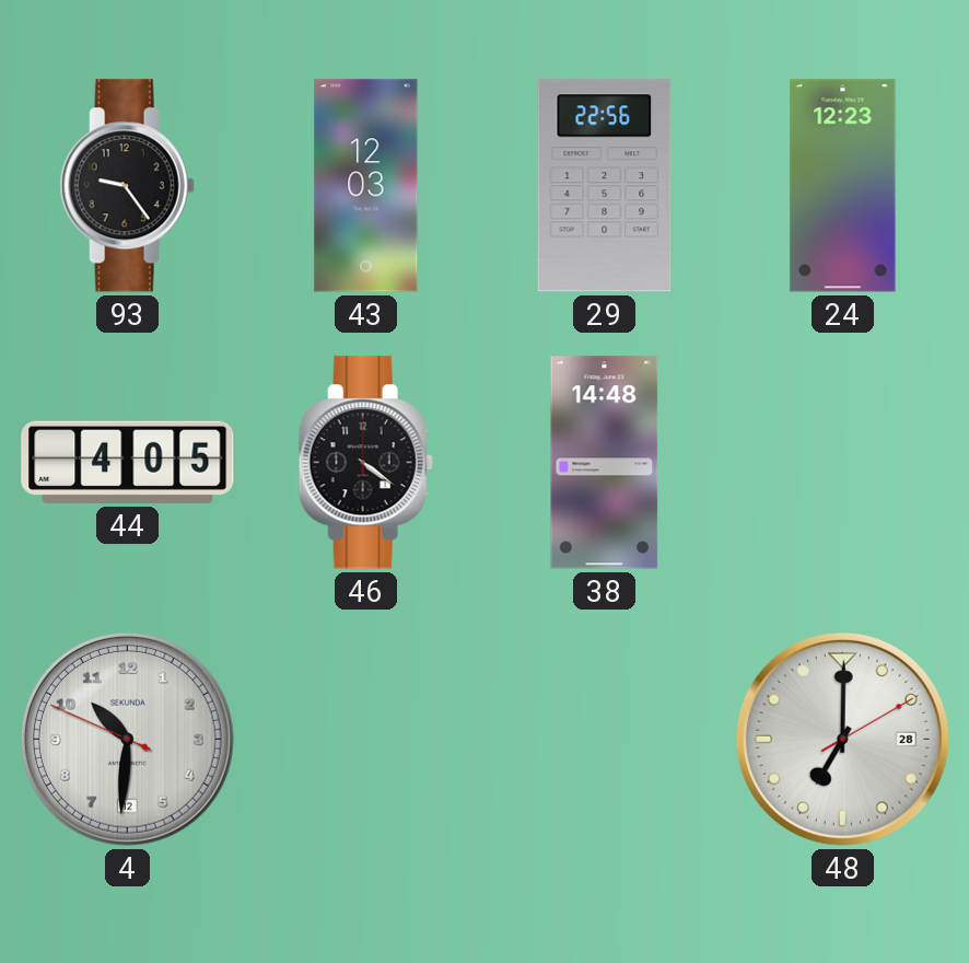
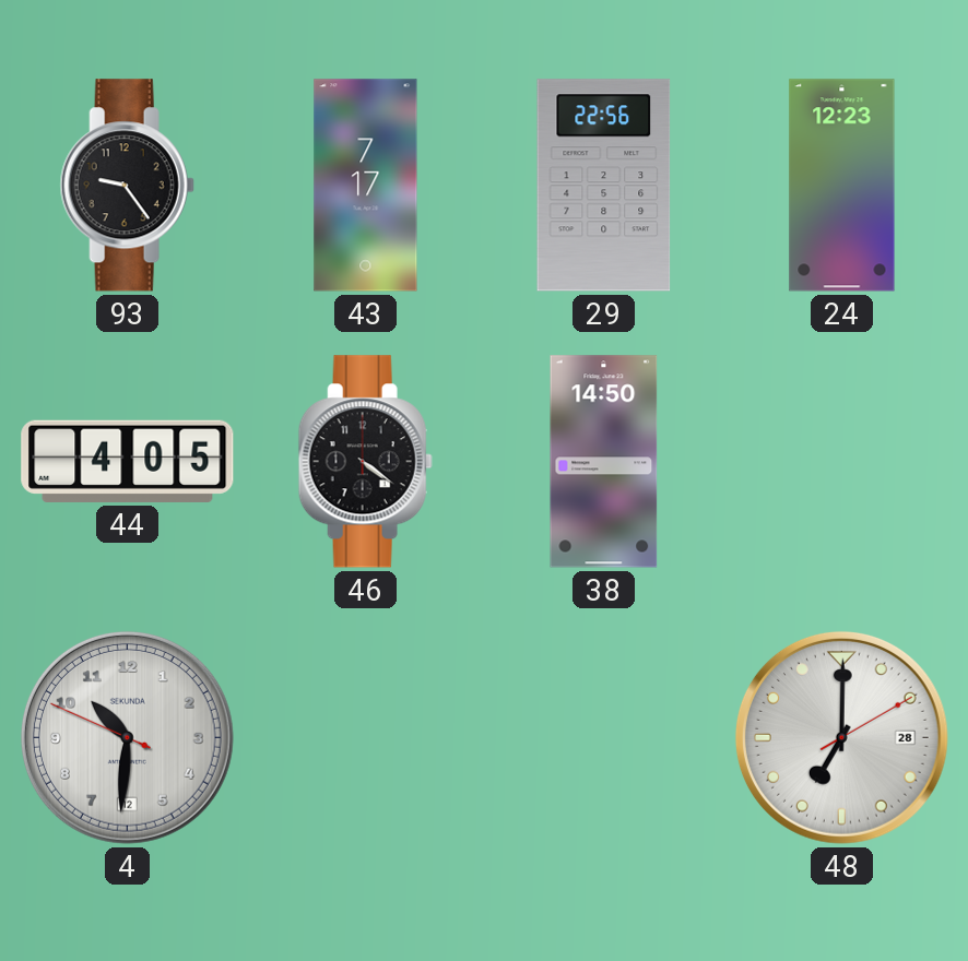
43: 12:03 -> 7:17
38: 14:48 -> 14:50
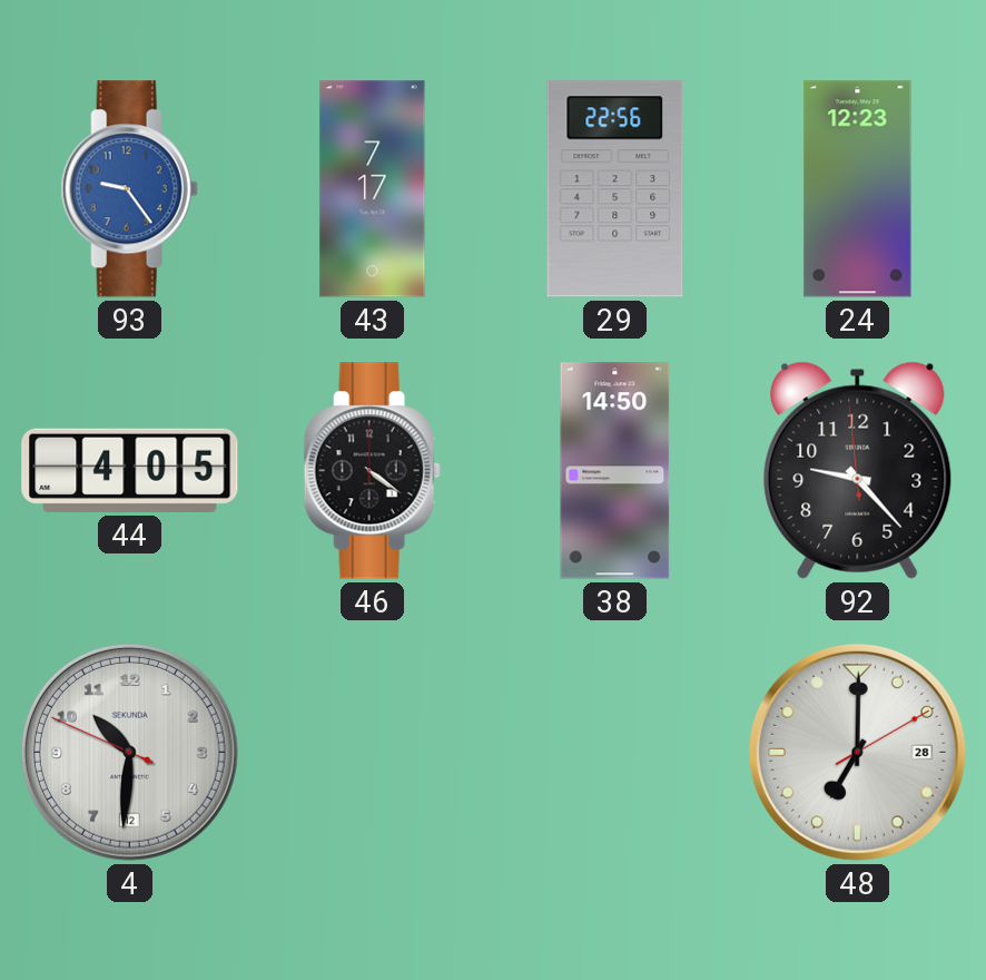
93 dial: black -> blue
92: none -> 9:22
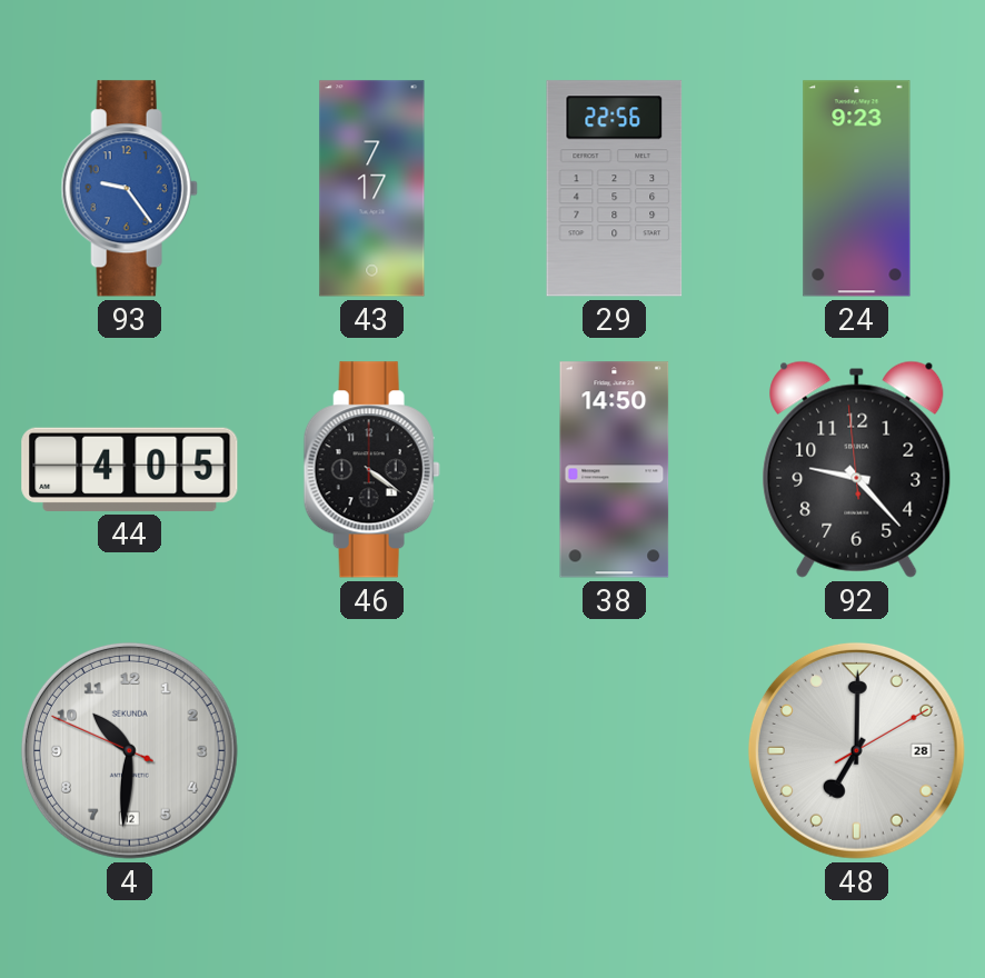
24: 12:23 -> 9:23
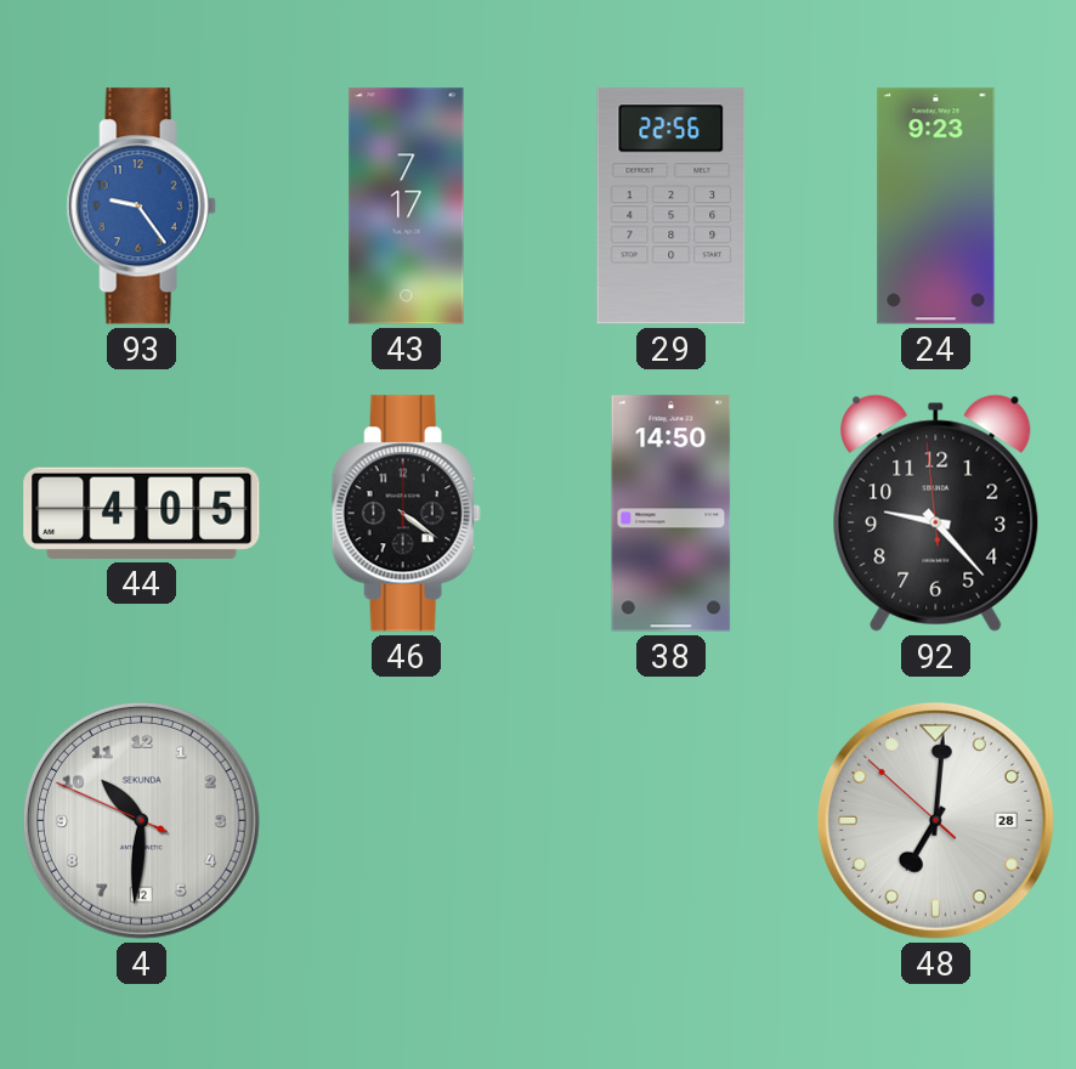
48: 7:00:10 -> 7:00:52
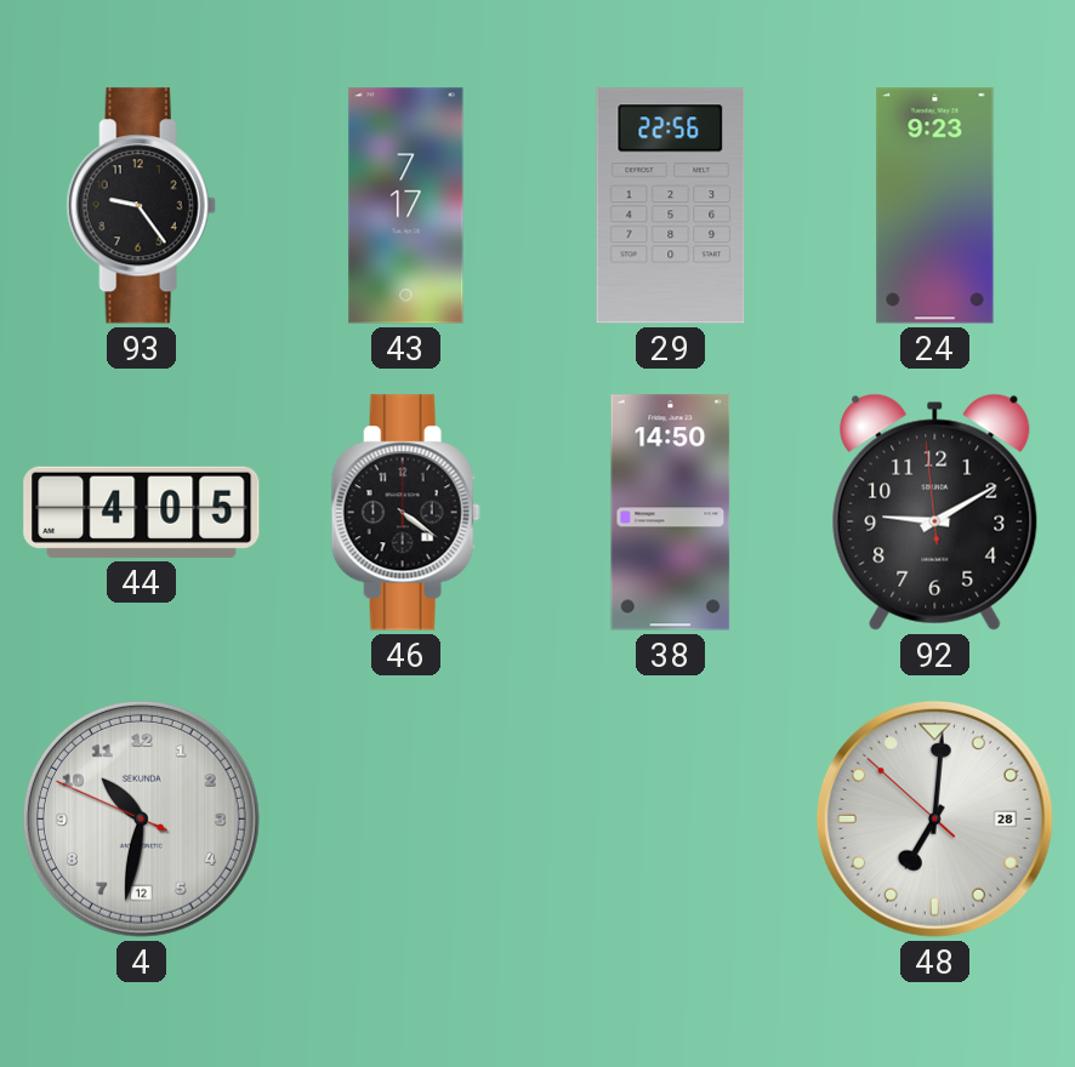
93 dial: blue -> black
92: 9:22 -> 9:09
4: 10:30 -> 10:31
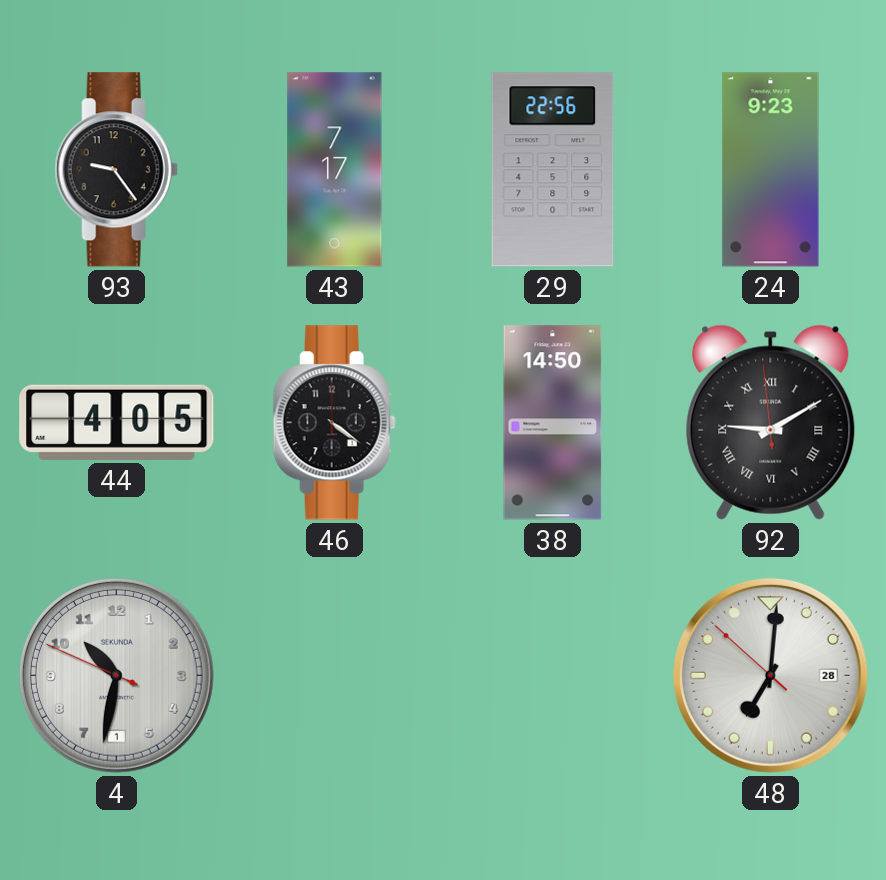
92 numerals: Arabic -> Roman
4 date: 12 -> 1
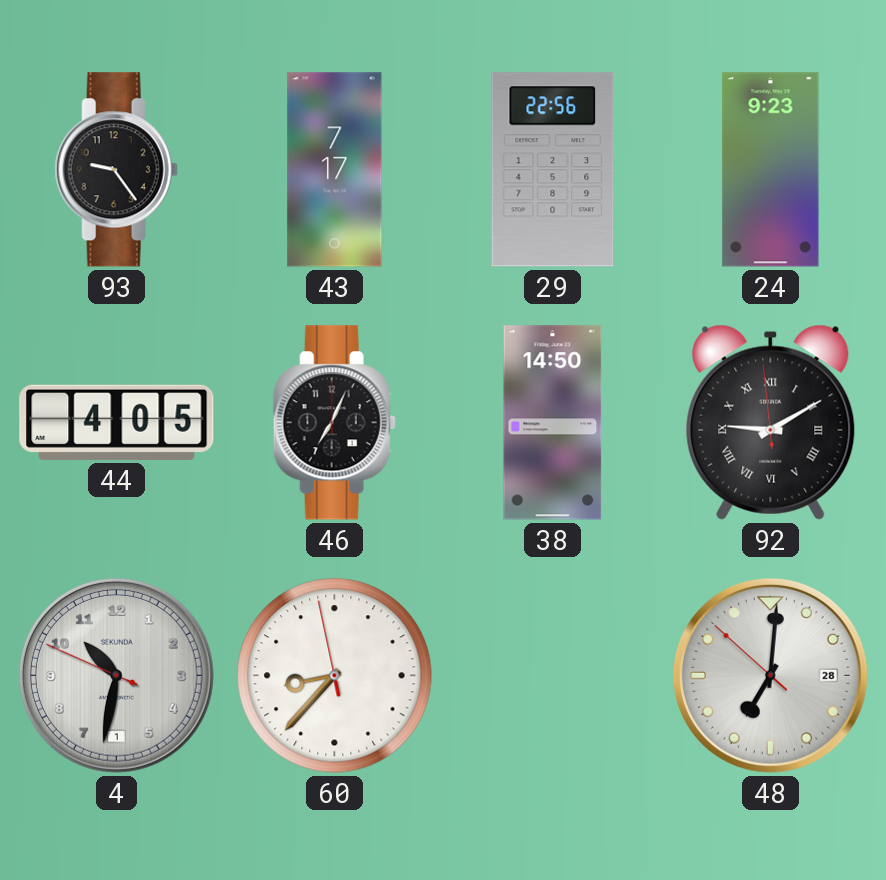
46: 4:21 -> 7:04
60: none -> 8:36
